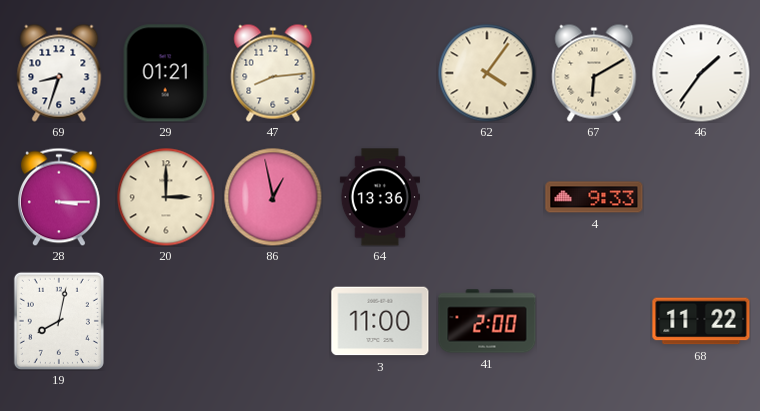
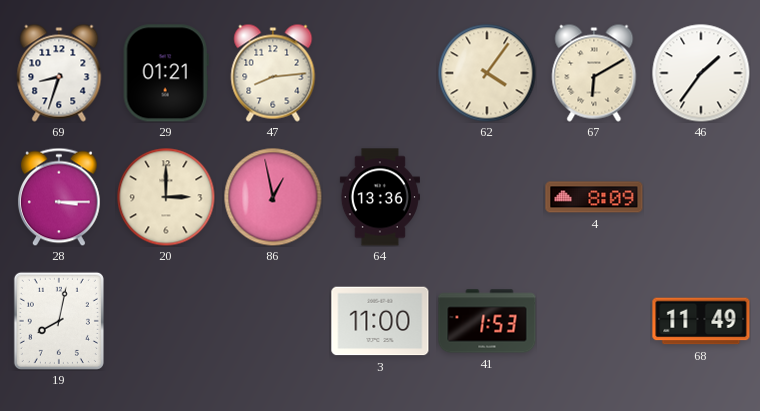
4: 9:33 -> 8:09
41: 2:00 -> 1:53
68: 11:22 -> 11:49
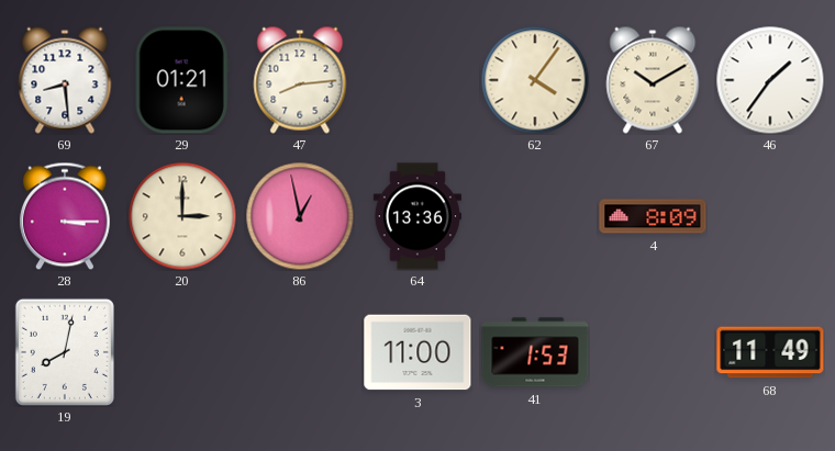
69: 8:33 -> 8:29
67: 6:10 -> 10:10
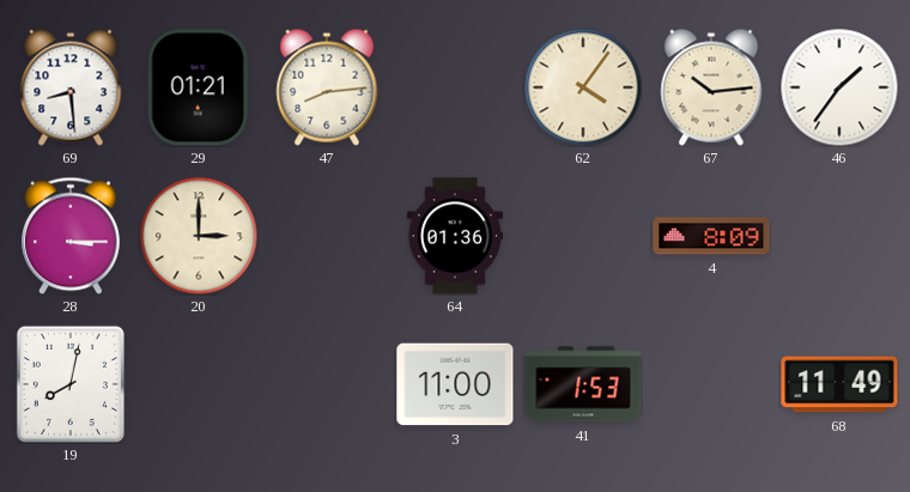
67: 10:10 -> 10:14
86: 12:58 -> none
64: 13:36 -> 01:36
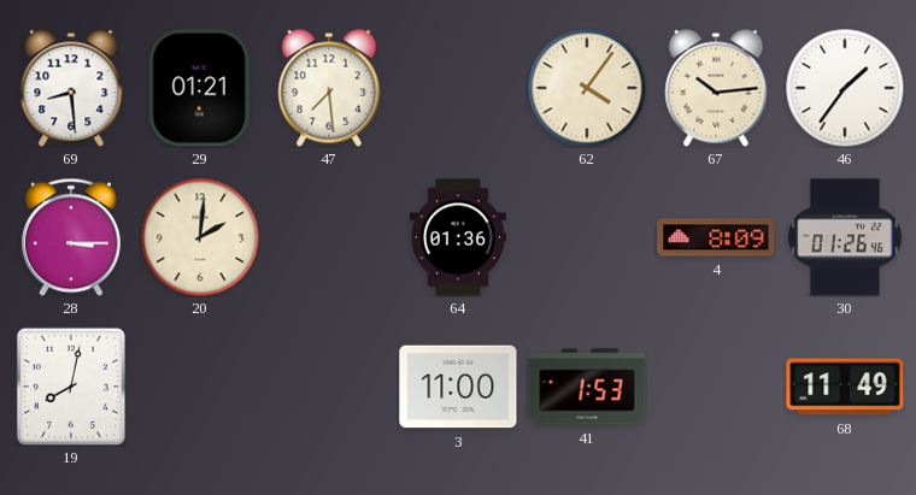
47: 8:14 -> 7:29
20: 3:00 -> 2:01
30: none -> 01:26
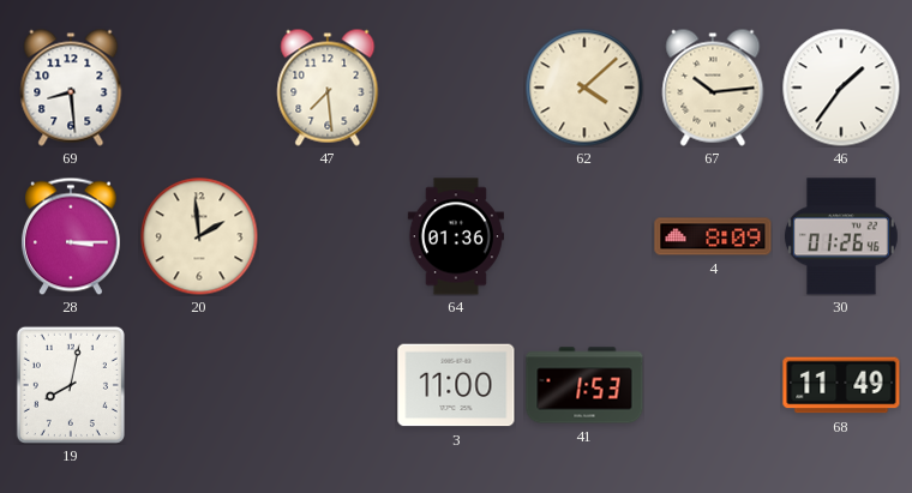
29: 01:21 -> none
62: 4:06 -> 4:08
20: 2:01 -> 1:59
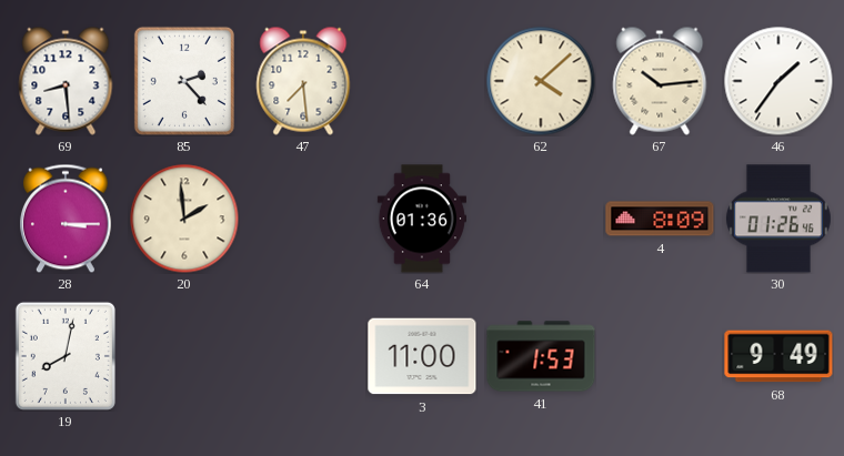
85: none -> 2:23
68: 11:49 -> 9:49
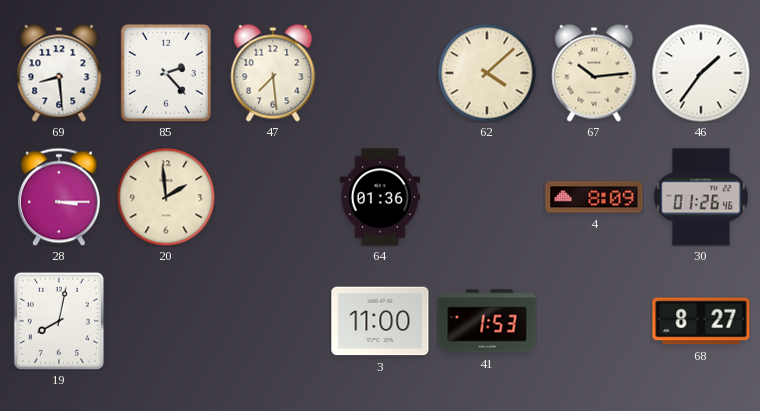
68: 9:49 -> 8:27
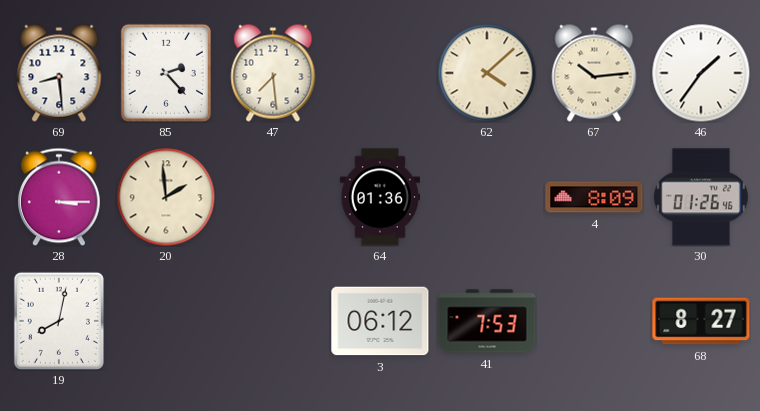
3: 11:00 -> 06:12
41: 1:53 -> 7:53
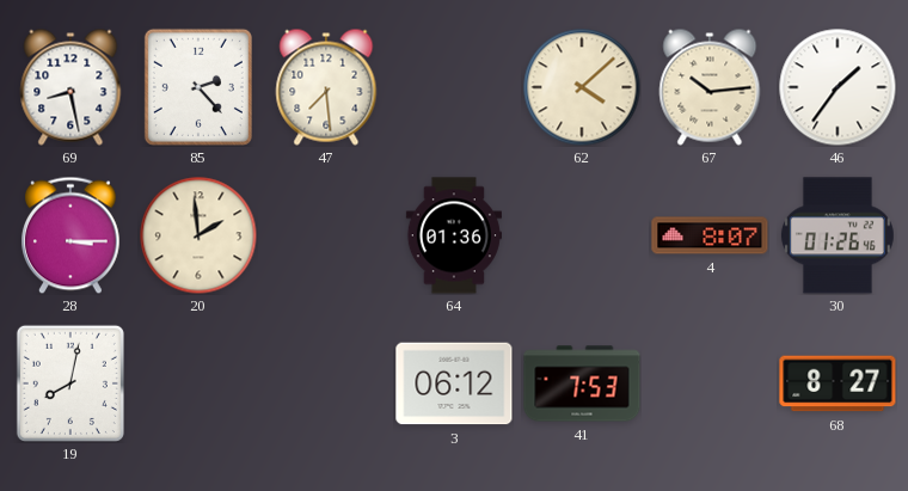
69: 8:29 -> 8:28
4: 8:09 -> 8:07
